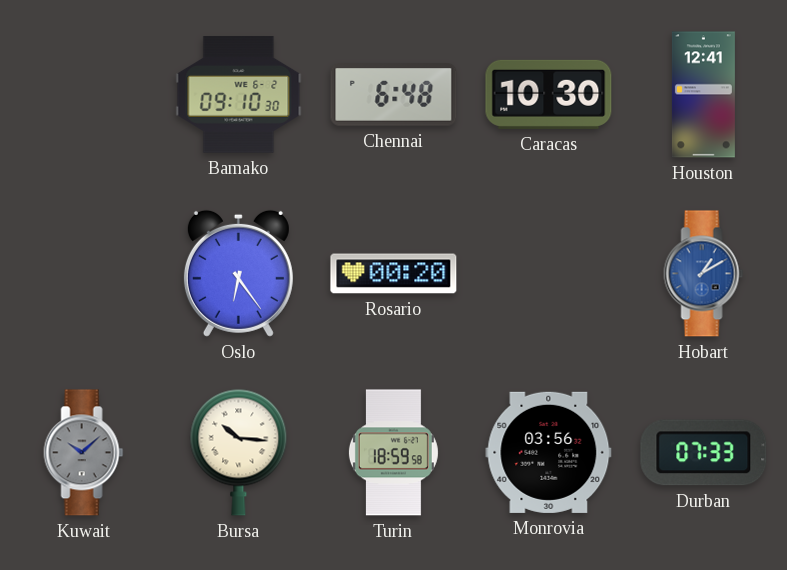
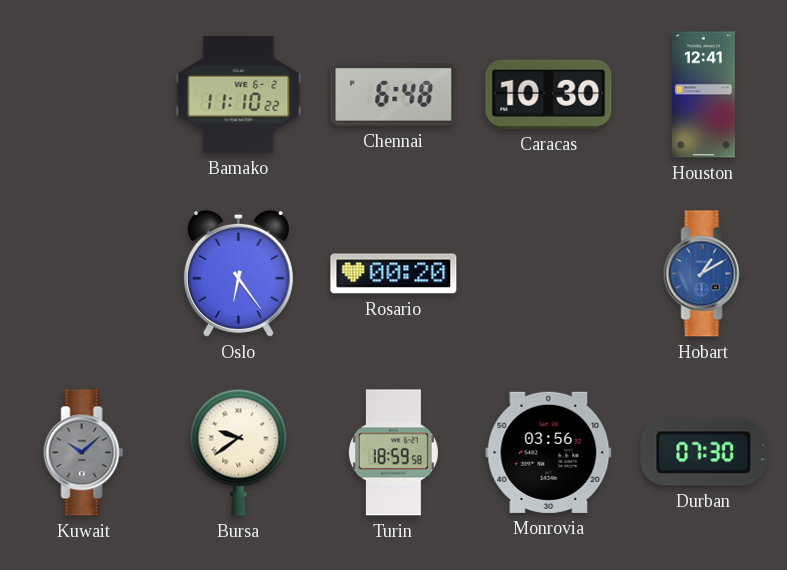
Bamako: 09:10 -> 11:10
Bursa: 10:16 -> 9:39
Durban: 07:33 -> 07:30
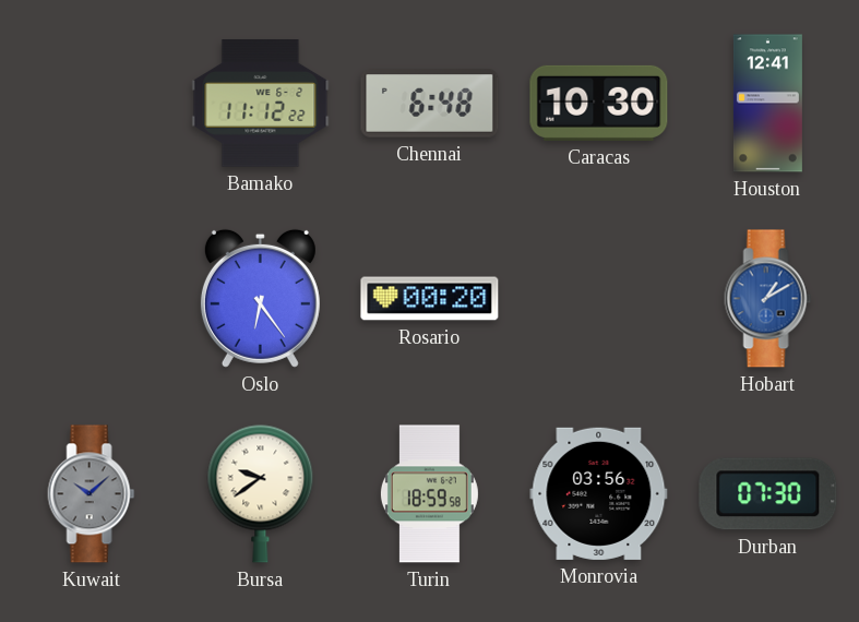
Bamako: 11:10 -> 11:12
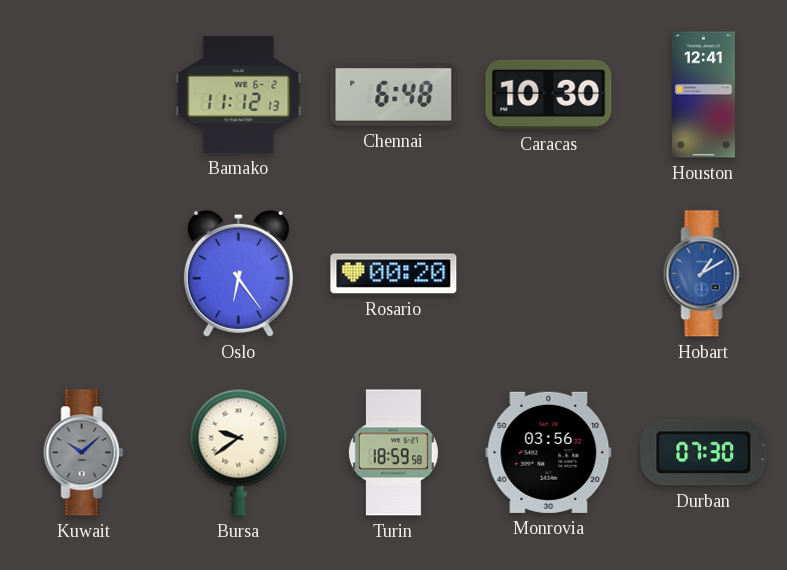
Bamako: 11:12:22 -> 11:12:13
